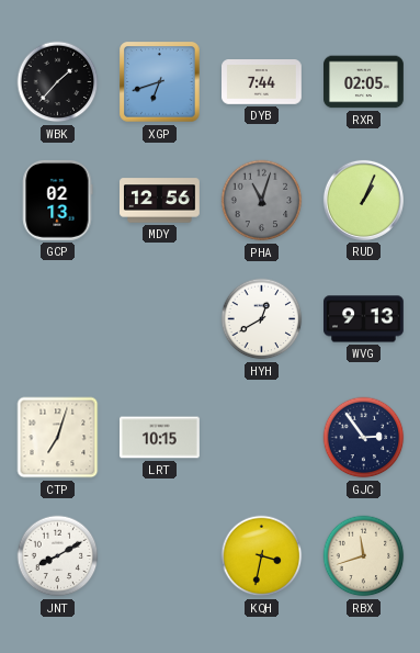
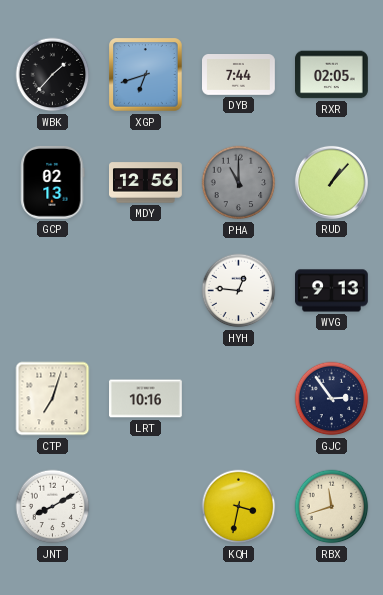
PHA: 11:03 -> 11:00
RUD: 1:04 -> 1:07
HYH: 12:40 -> 12:46
LRT: 10:15 -> 10:16
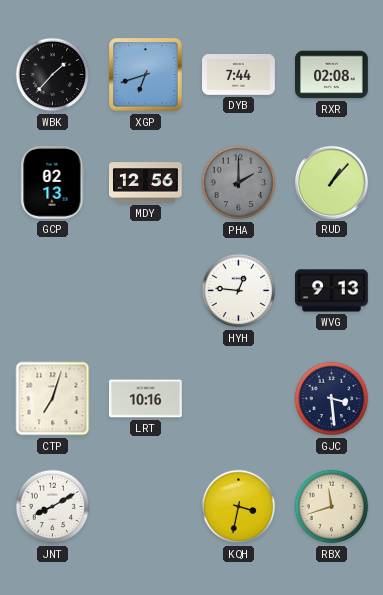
RXR: 02:05 -> 02:08
PHA: 11:00 -> 2:00
GJC: 2:54 -> 3:29
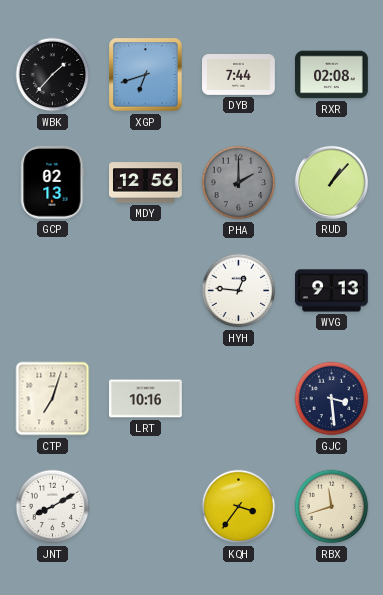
KQH: 3:32 -> 3:36
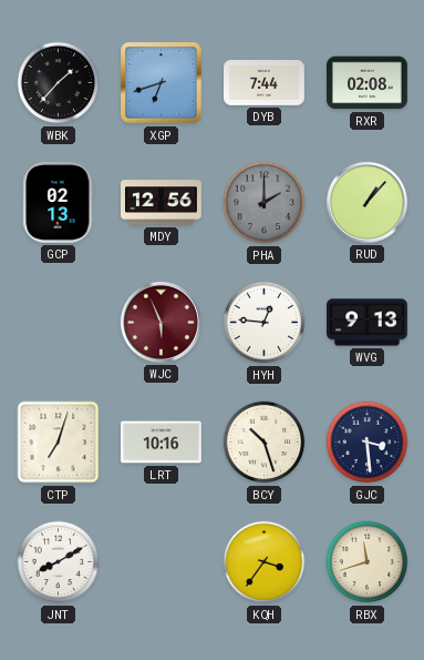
WJC: none -> 5:56
BCY: none -> 10:27
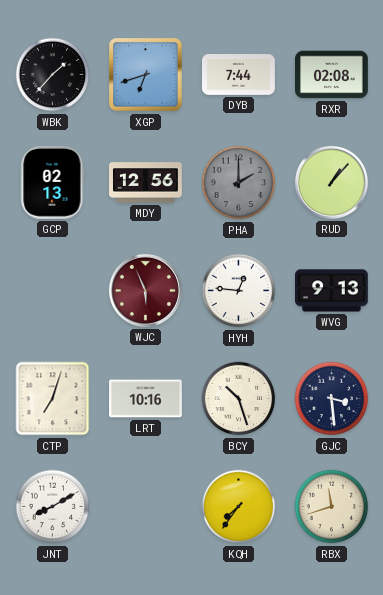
KQH: 3:36 -> 7:36
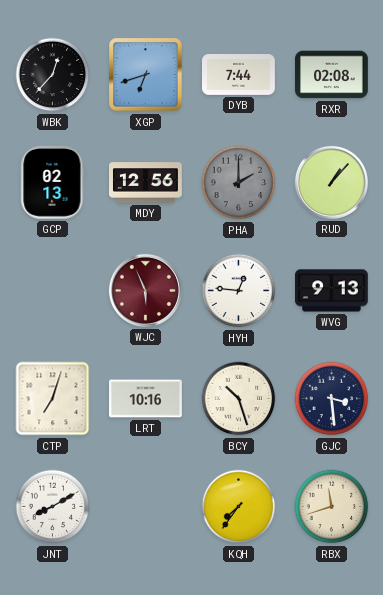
WBK: 1:37 -> 12:37
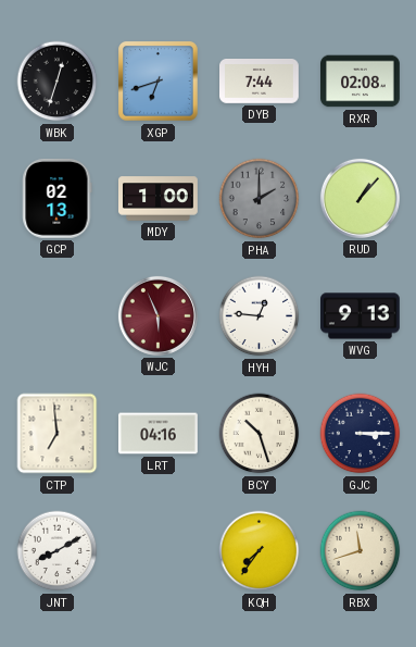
WBK: 12:37 -> 12:33
MDY: 12:56 -> 1:00
CTP: 7:03 -> 6:59
LRT: 10:16 -> 04:16
GJC: 3:29 -> 3:15
